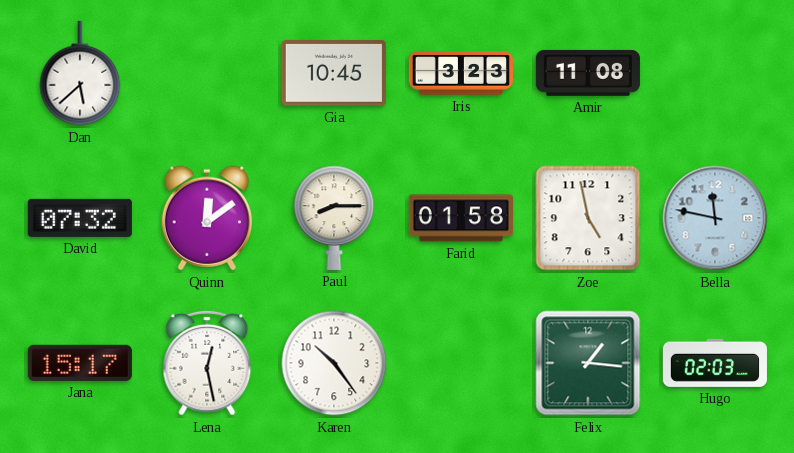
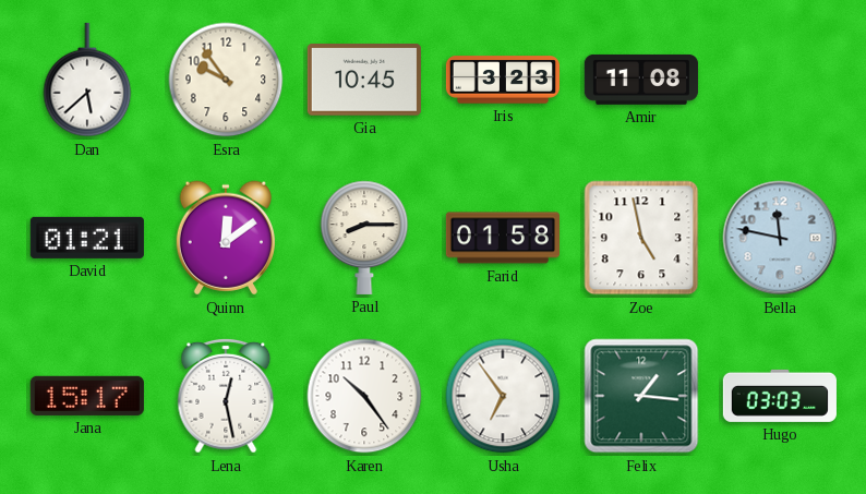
Esra: none -> 9:54
David: 07:32 -> 01:21
Usha: none -> 6:54
Hugo: 02:03 -> 03:03
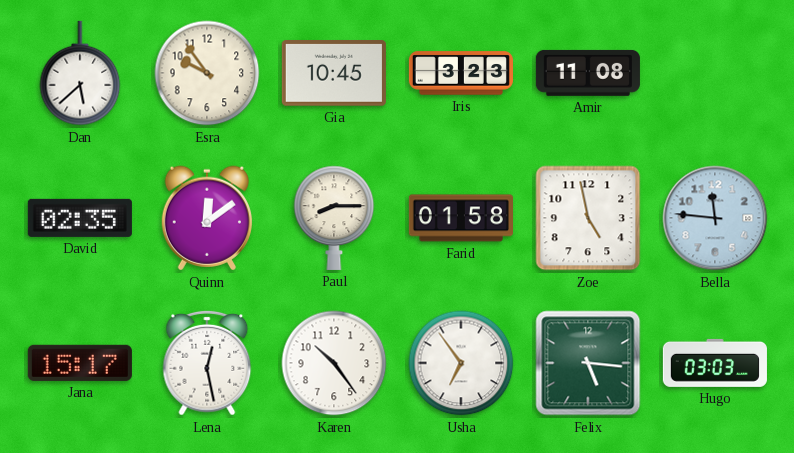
David: 01:21 -> 02:35
Bella: 11:47 -> 11:46
Felix: 1:16 -> 5:16
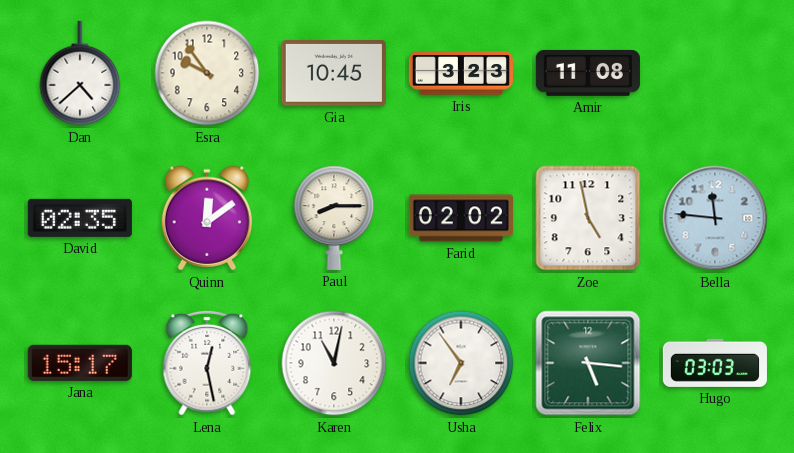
Dan: 5:38 -> 4:38
Farid: 01:58 -> 02:02
Karen: 10:24 -> 11:02
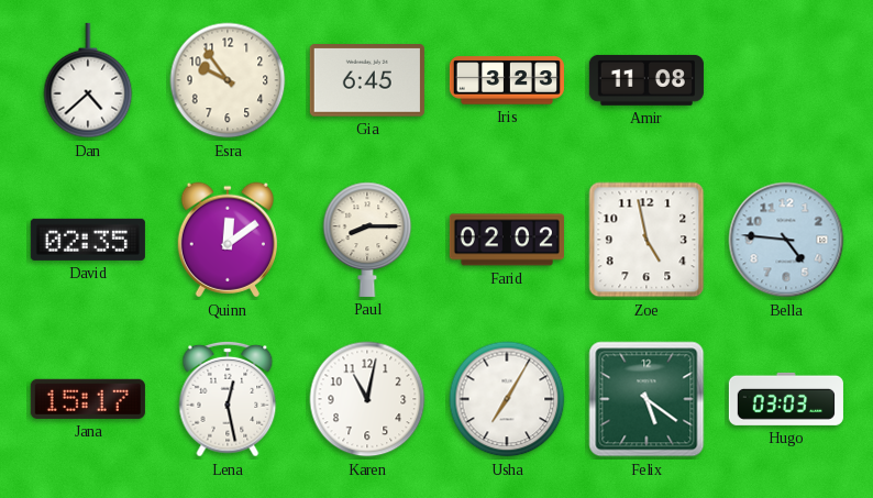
Gia: 10:45 -> 6:45
Bella: 11:46 -> 4:46
Usha: 6:54 -> 7:05
Felix: 5:16 -> 5:21
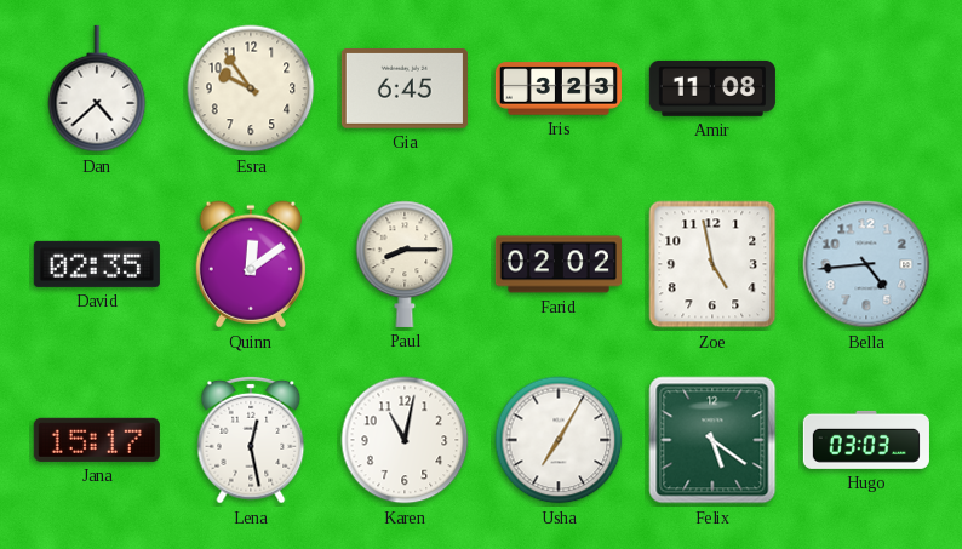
Bella: 4:46 -> 4:44
